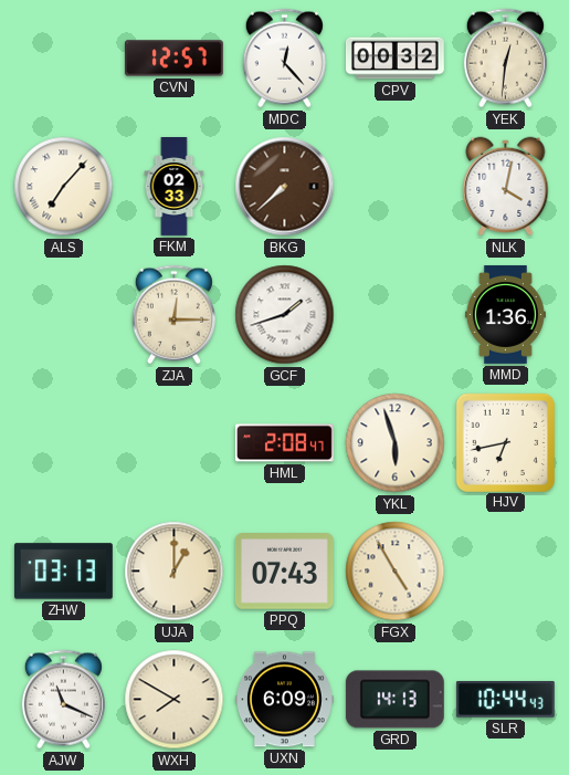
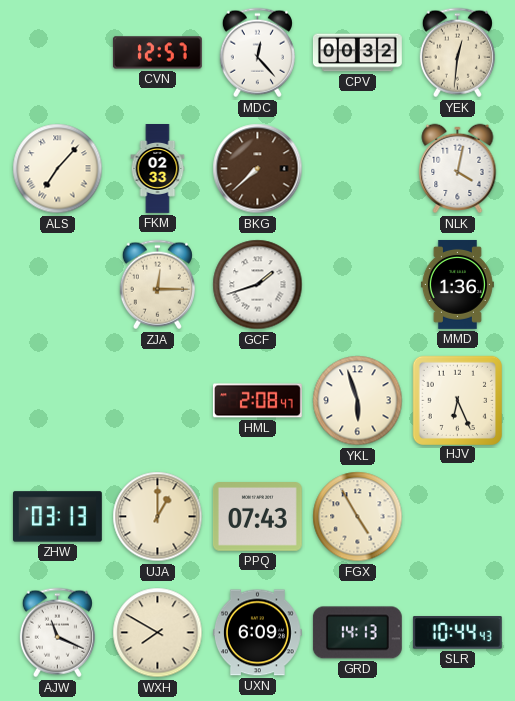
HJV: 6:43 -> 6:26
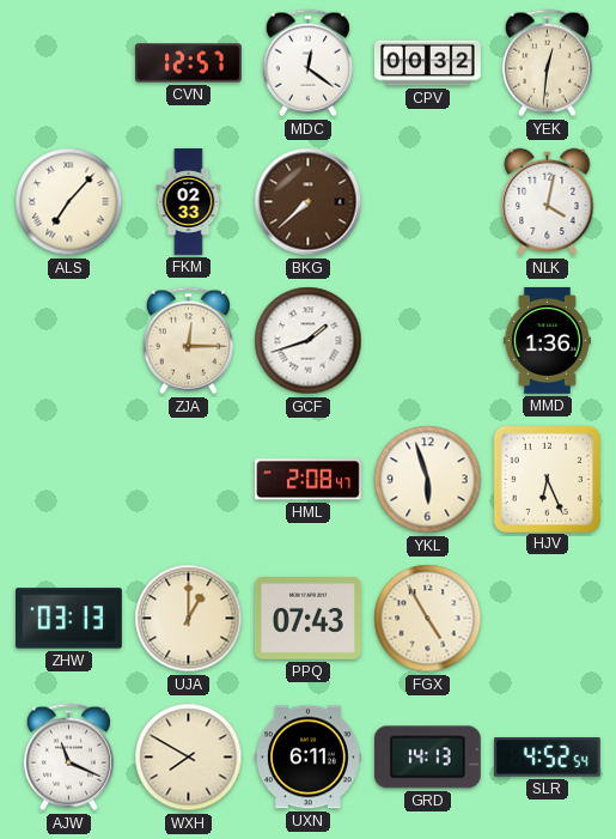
MDC: 12:23 -> 12:21
UXN: 6:09 -> 6:11
SLR: 10:44 -> 4:52
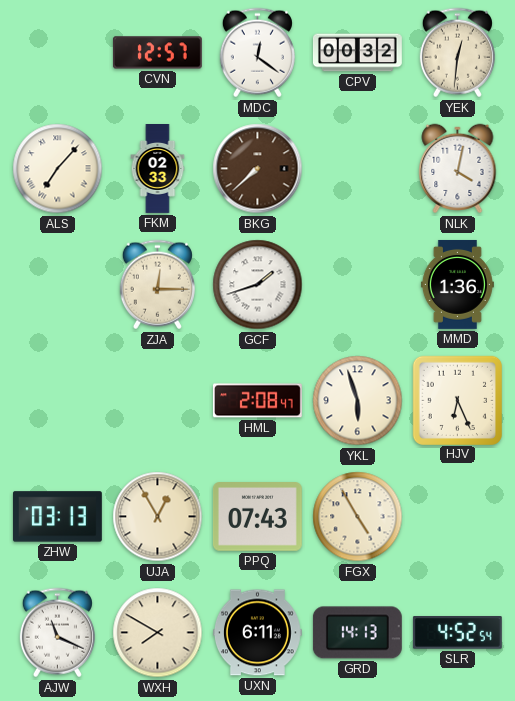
UJA: 1:00 -> 12:55
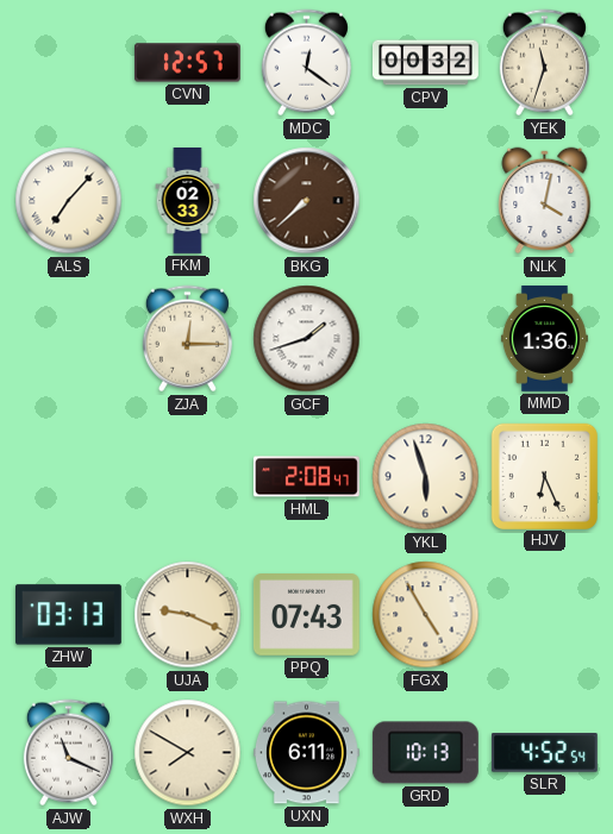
YEK: 12:31 -> 11:33
UJA: 12:55 -> 9:19
GRD: 14:13 -> 10:13
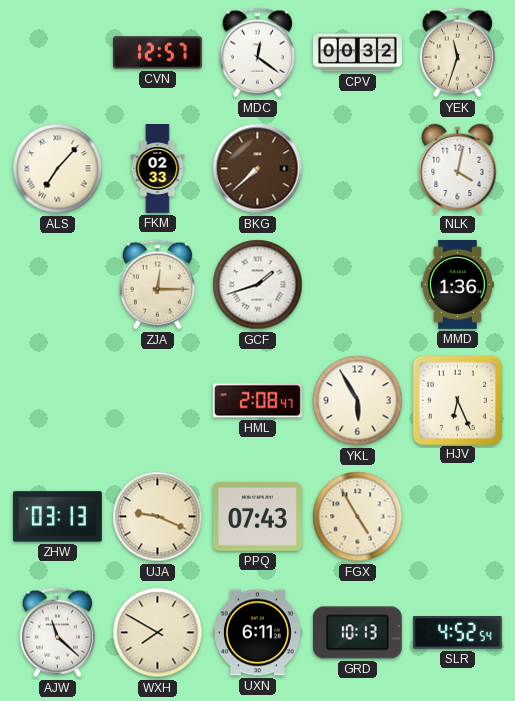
YKL: 5:57 -> 5:55
AJW: 11:19 -> 11:22
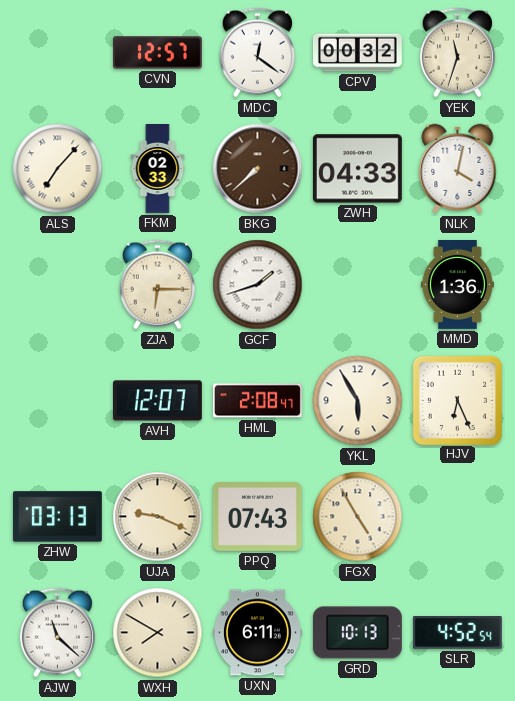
ZWH: none -> 04:33
ZJA: 12:15 -> 6:15
AVH: none -> 12:07
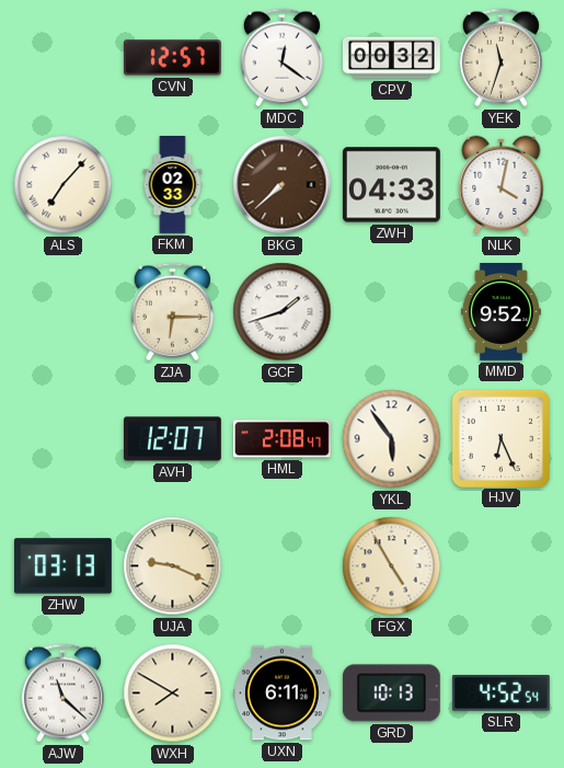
MMD: 1:36 -> 9:52
YKL: 5:55 -> 5:54
PPQ: 07:43 -> none
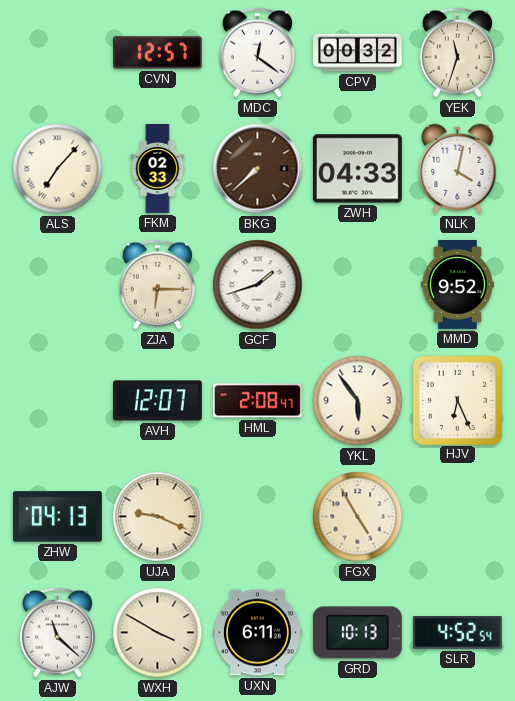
ZHW: 03:13 -> 04:13
WXH: 7:50 -> 3:50
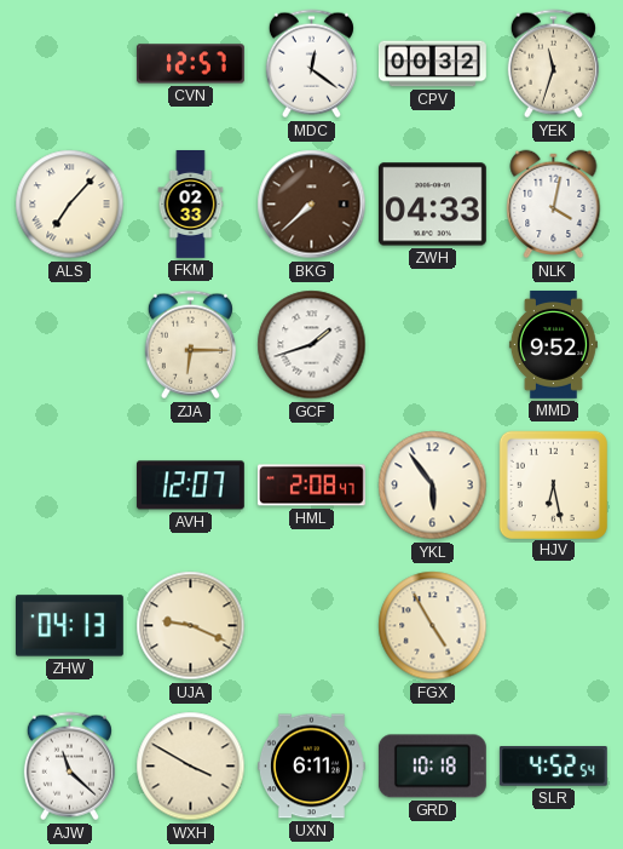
HJV: 6:26 -> 6:28
GRD: 10:13 -> 10:18
